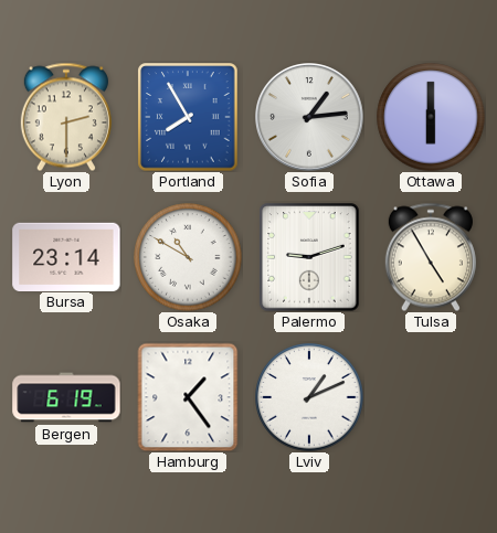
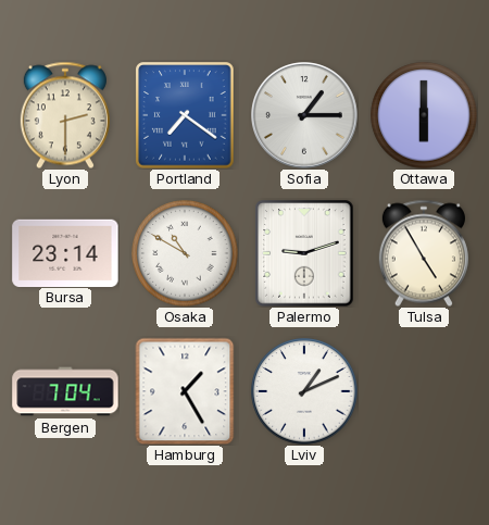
Portland: 7:55 -> 7:21
Sofia: 1:14 -> 1:15
Bergen: 6:19 -> 7:04
Hamburg: 1:24 -> 1:25
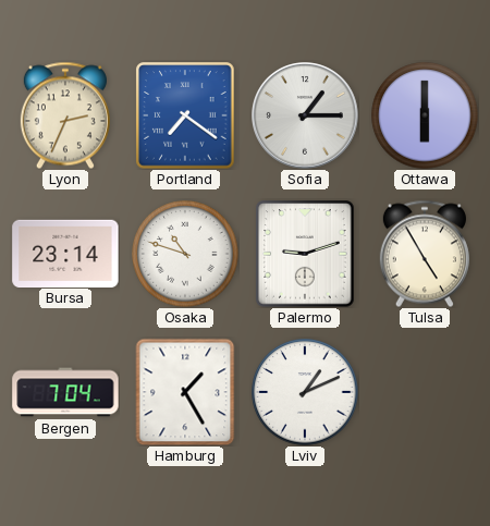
Lyon: 2:30 -> 2:34
Osaka: 10:50 -> 10:48
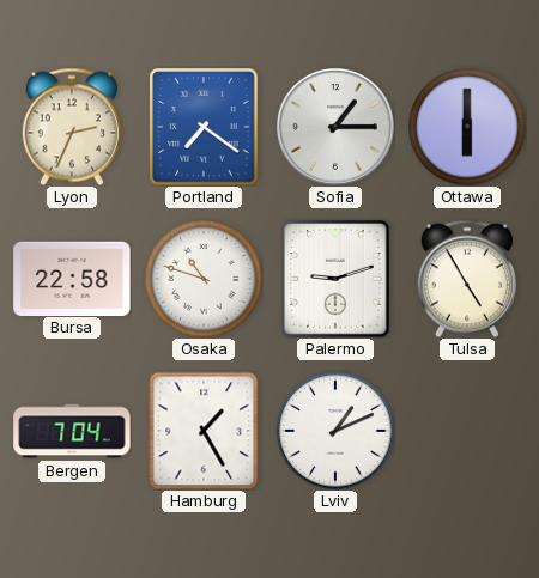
Bursa: 23:14 -> 22:58
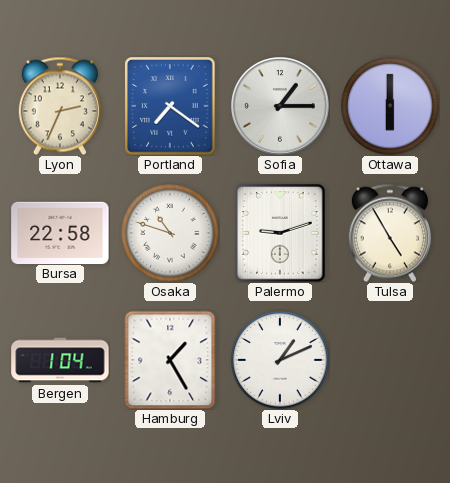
Bergen: 7:04 -> 1:04
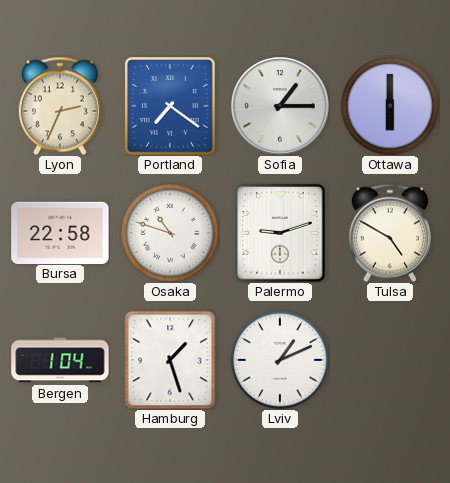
Tulsa: 4:55 -> 4:50
Hamburg: 1:25 -> 1:27
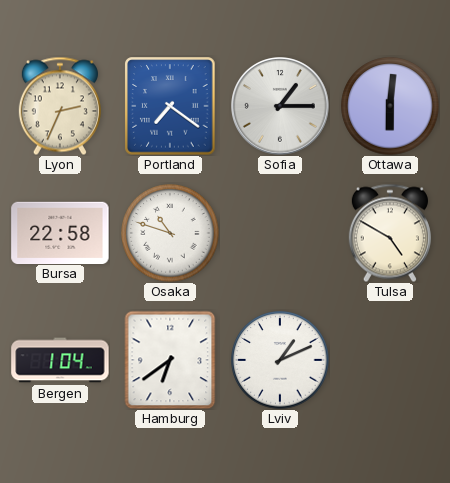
Ottawa: 6:00 -> 6:01
Palermo: 9:12 -> none
Hamburg: 1:27 -> 6:39
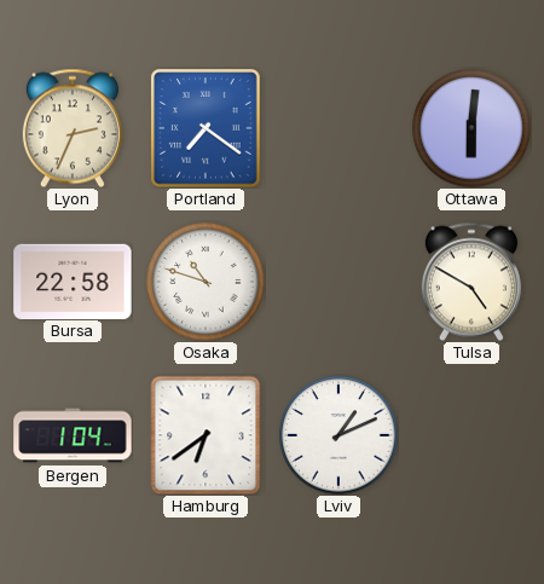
Sofia: 1:15 -> none
